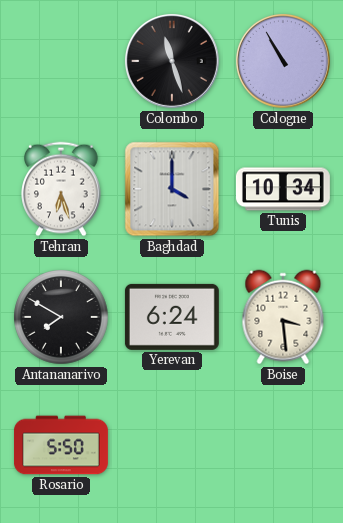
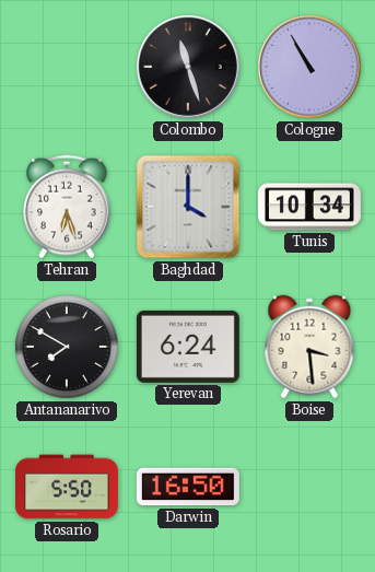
Darwin: none -> 16:50
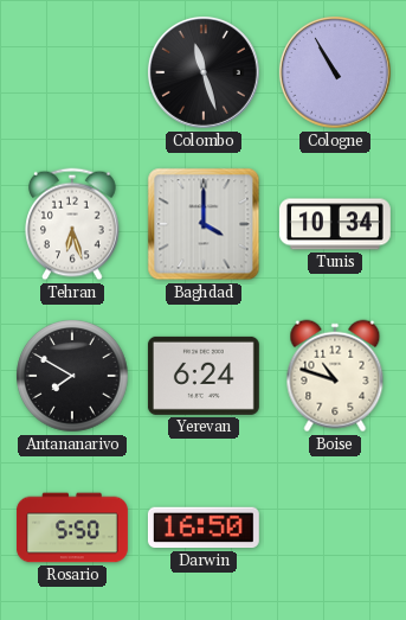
Boise: 3:29 -> 10:48
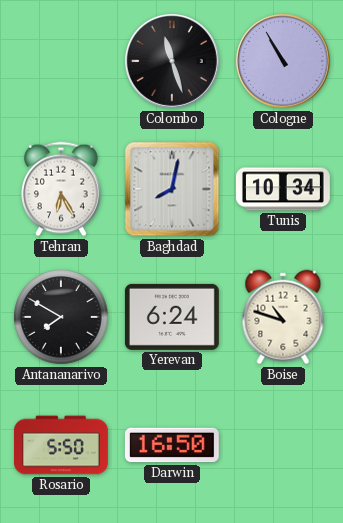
Tehran: 6:27 -> 6:25
Baghdad: 4:00 -> 8:02
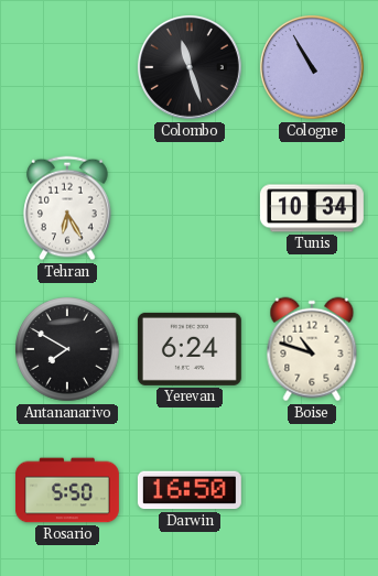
Baghdad: 8:02 -> none
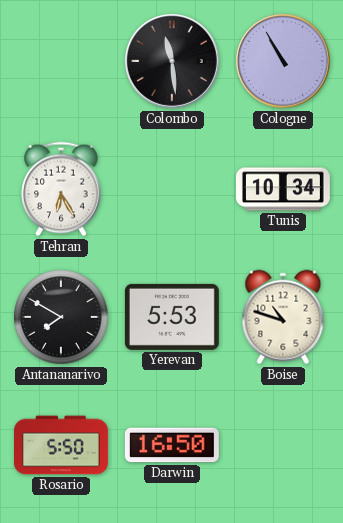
Colombo: 11:27 -> 11:29
Yerevan: 6:24 -> 5:53
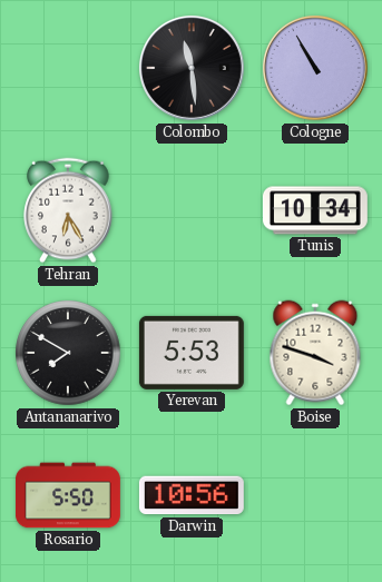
Boise: 10:48 -> 3:48
Darwin: 16:50 -> 10:56
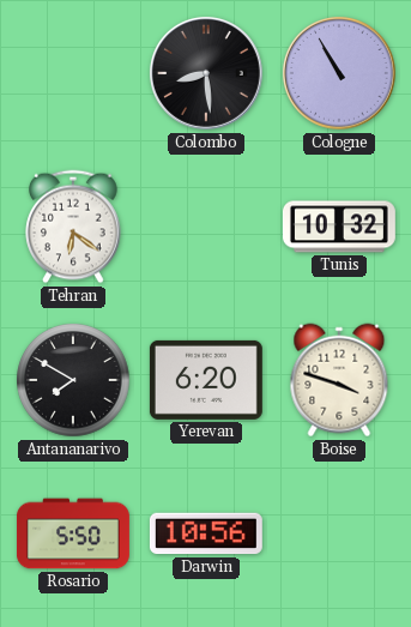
Colombo: 11:29 -> 8:29
Tehran: 6:25 -> 6:21
Tunis: 10:34 -> 10:32
Yerevan: 5:53 -> 6:20
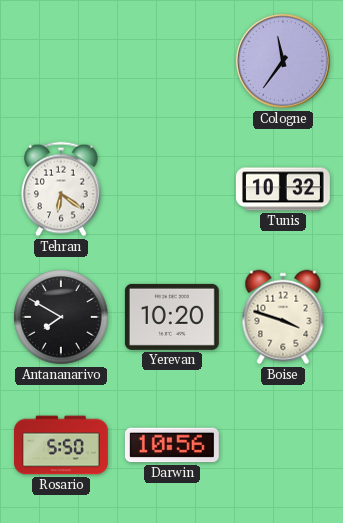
Colombo: 8:29 -> none
Cologne: 10:55 -> 11:36
Yerevan: 6:20 -> 10:20
